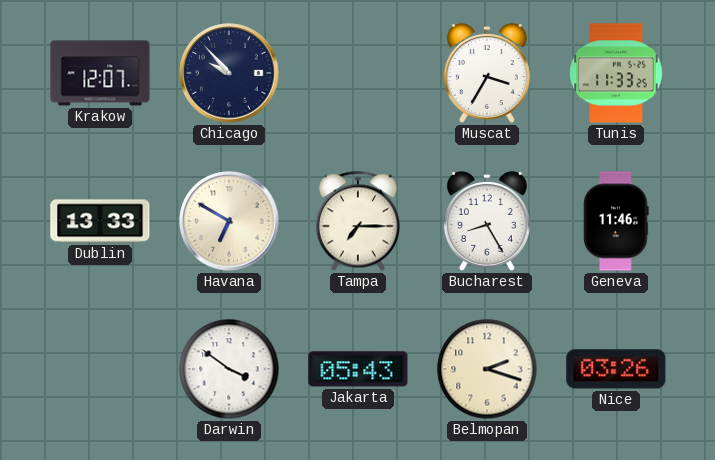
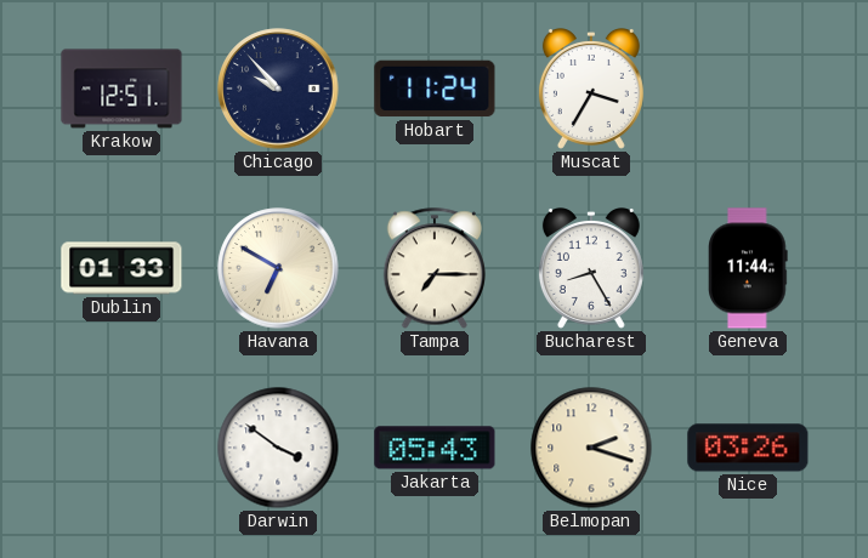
Krakow: 12:07 -> 12:51
Hobart: none -> 11:24
Tunis: 11:33 -> none
Dublin: 13:33 -> 01:33
Geneva: 11:46 -> 11:44
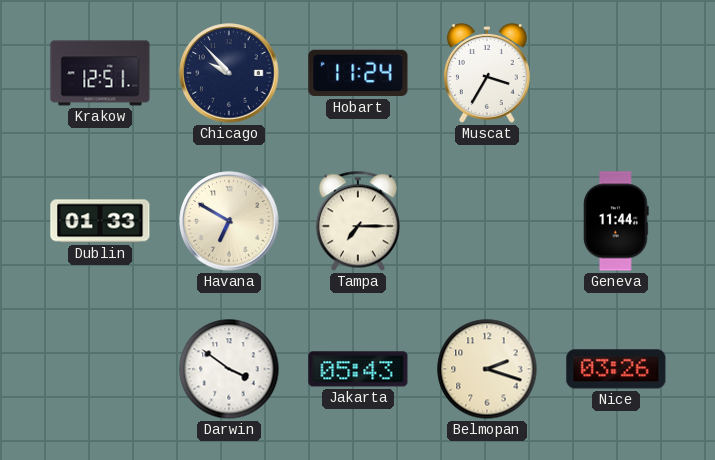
Bucharest: 8:25 -> none
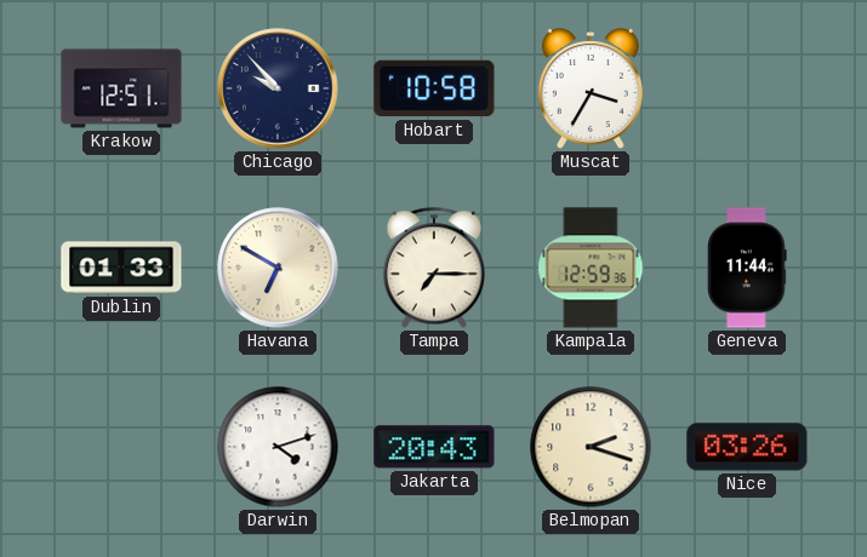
Hobart: 11:24 -> 10:58
Kampala: none -> 12:59
Darwin: 3:51 -> 4:12
Jakarta: 05:43 -> 20:43
